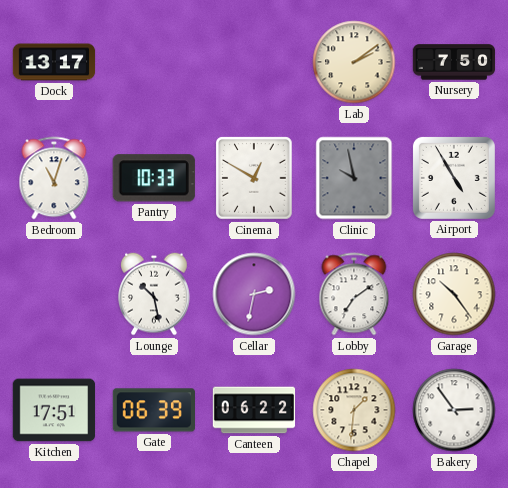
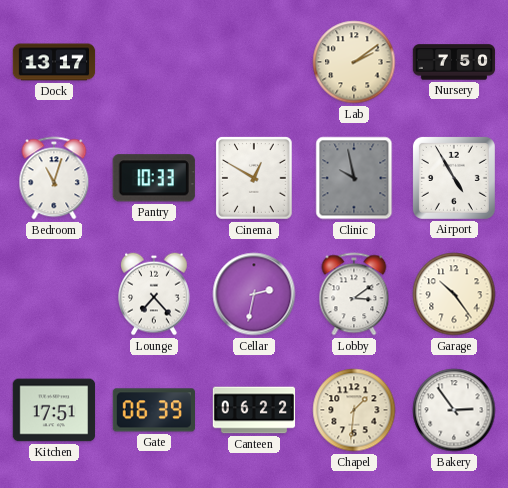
Lounge: 10:28 -> 7:23
Lobby: 7:09 -> 3:09
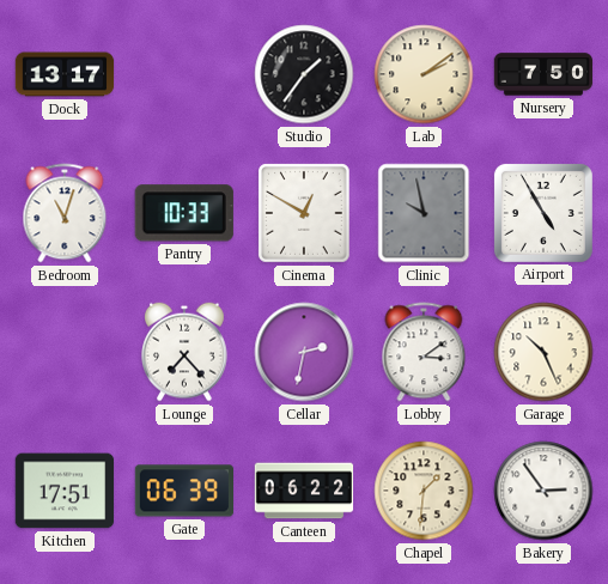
Studio: none -> 1:36
Garage: 10:24 -> 10:26
